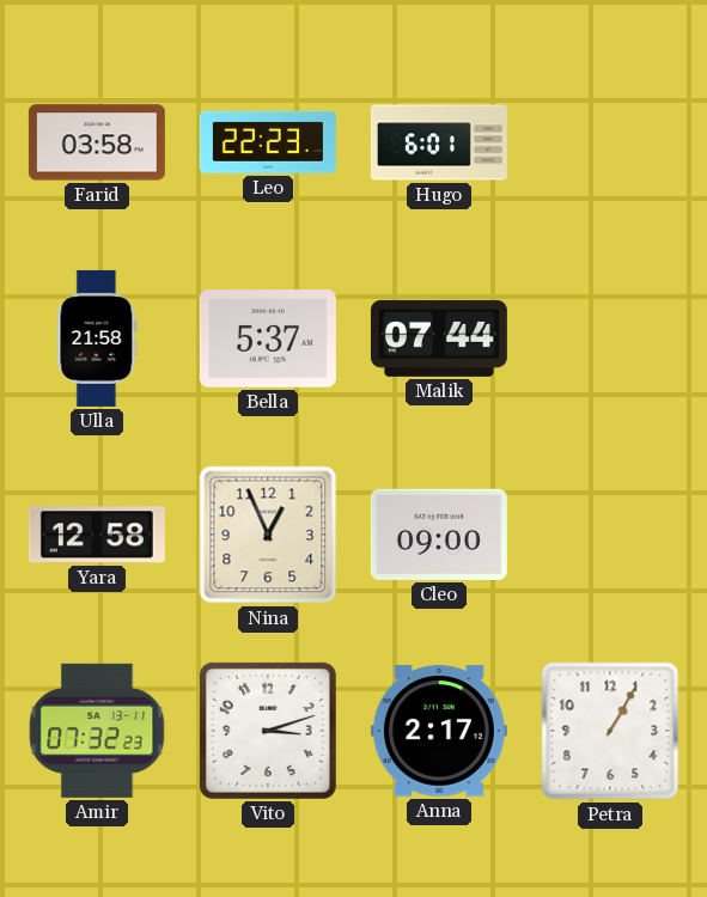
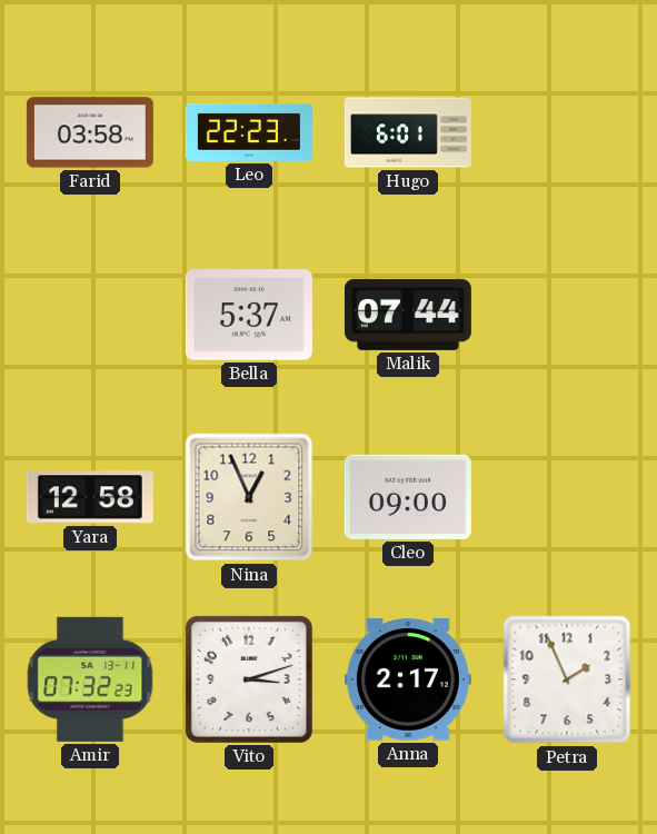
Ulla: 21:58 -> none
Petra: 1:05 -> 1:56
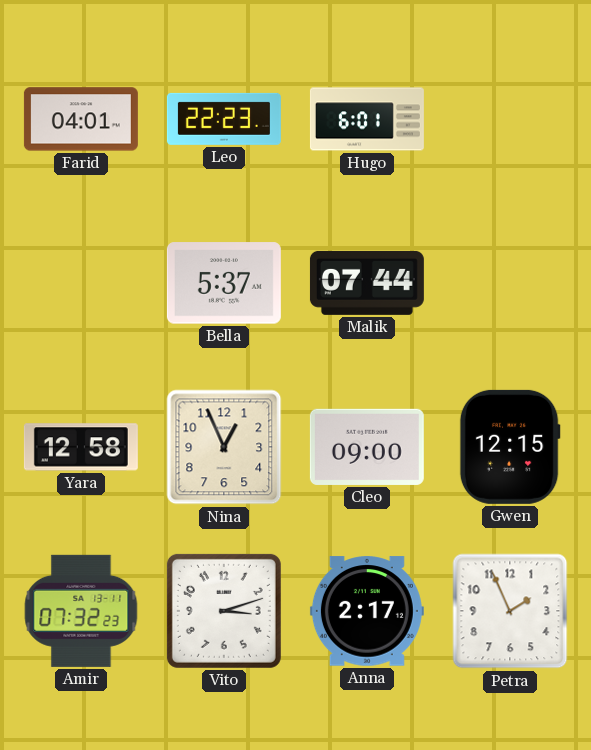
Farid: 03:58 -> 04:01
Gwen: none -> 12:15
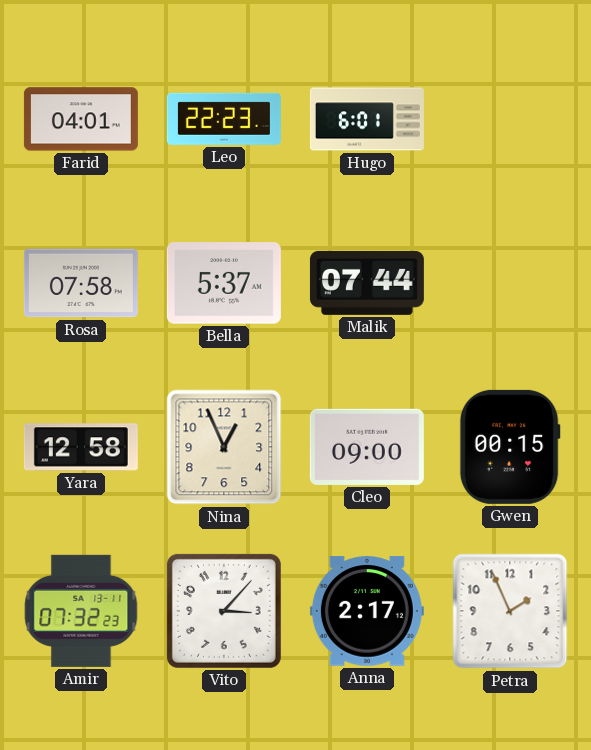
Rosa: none -> 07:58
Gwen: 12:15 -> 00:15
Vito: 3:12 -> 3:07
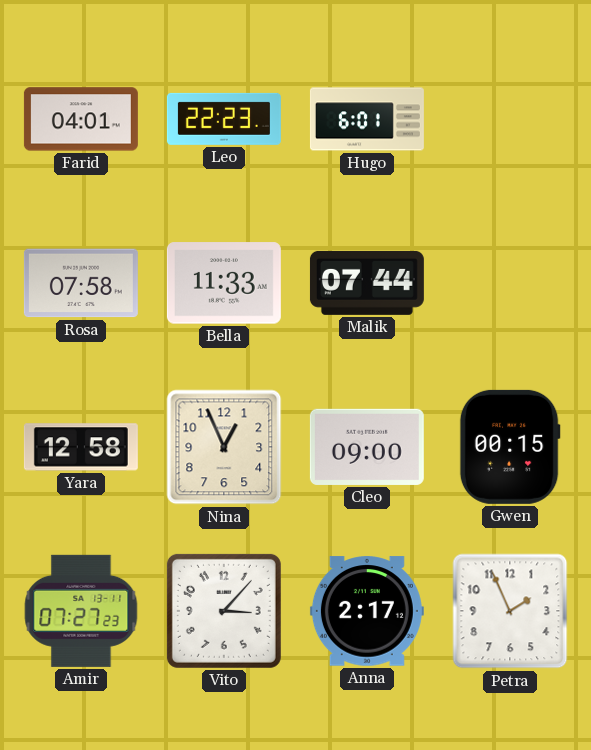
Bella: 5:37 -> 11:33
Amir: 07:32 -> 07:27
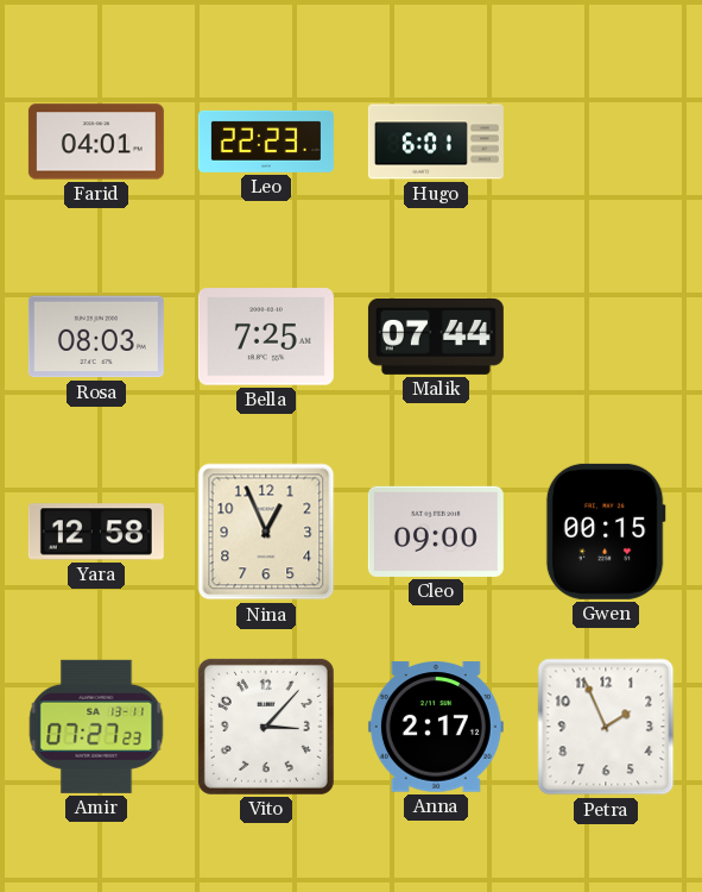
Rosa: 07:58 -> 08:03
Bella: 11:33 -> 7:25
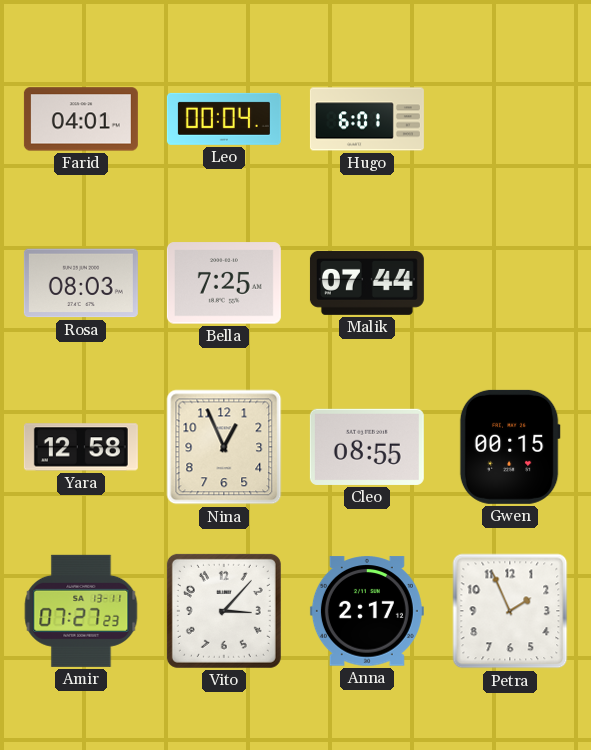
Leo: 22:23 -> 00:04
Cleo: 09:00 -> 08:55
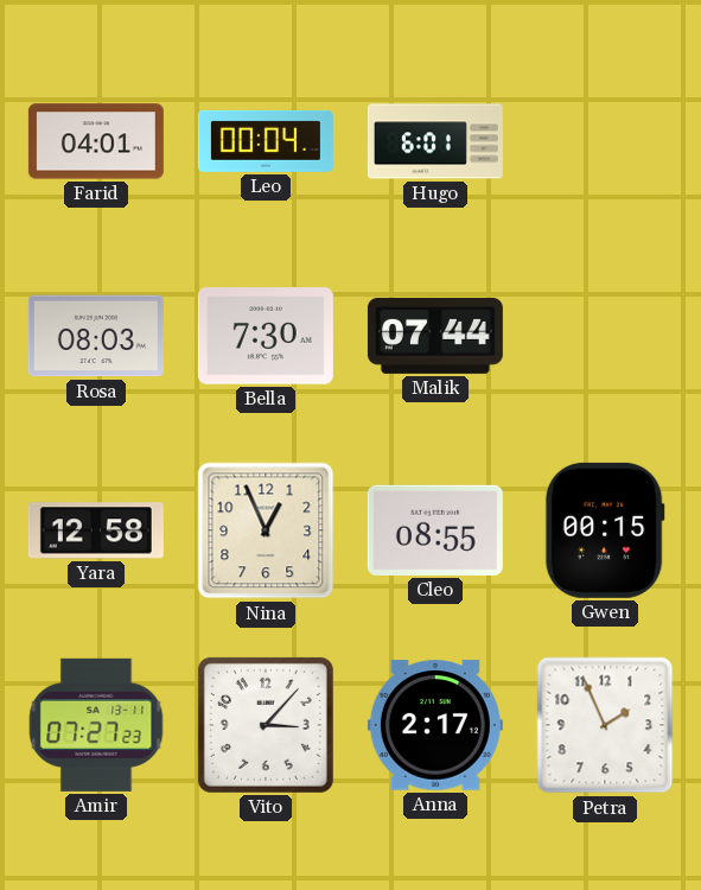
Bella: 7:25 -> 7:30
